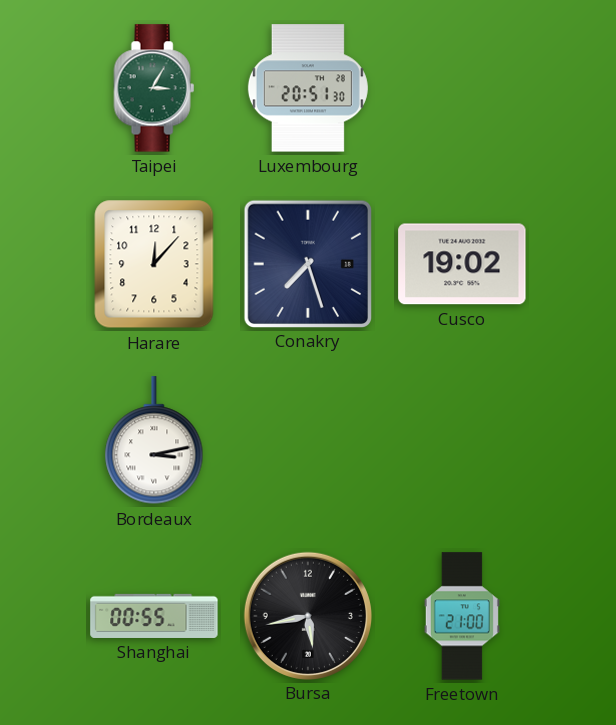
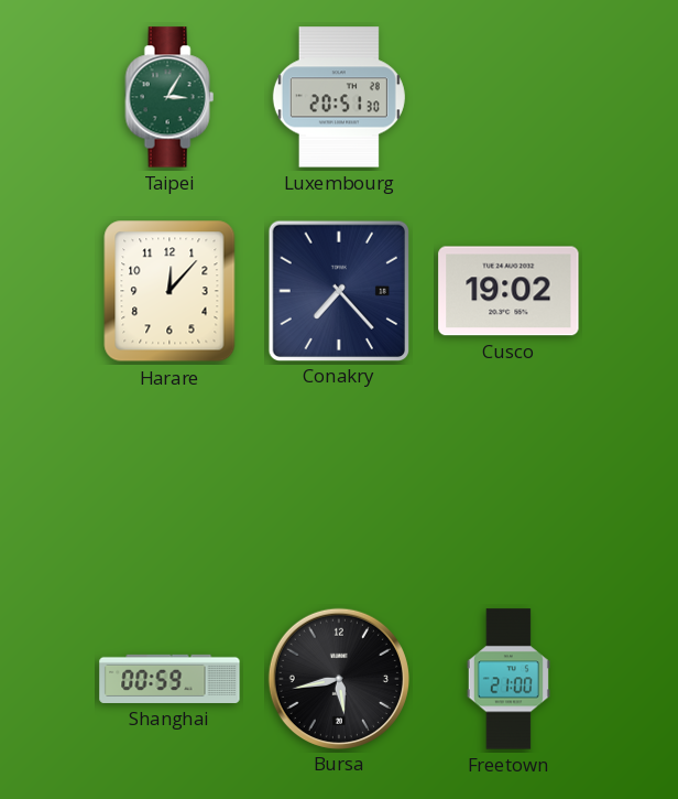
Conakry: 7:27 -> 7:23
Bordeaux: 3:13 -> none
Shanghai: 00:55 -> 00:59
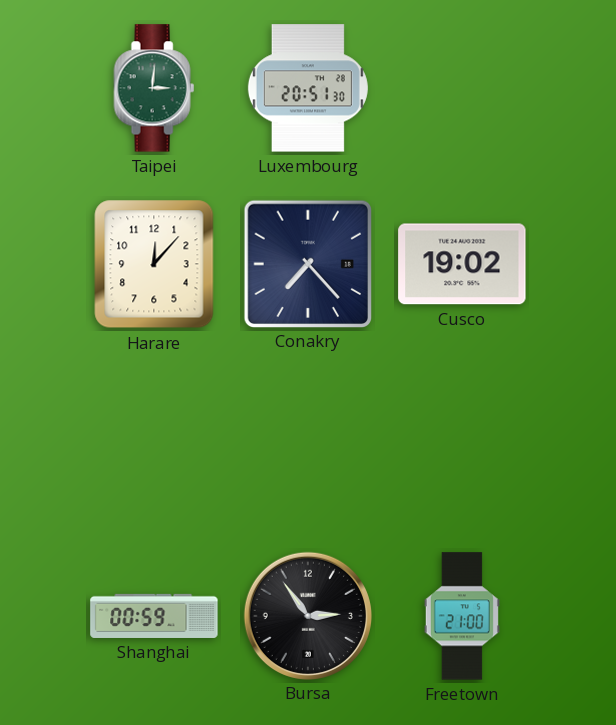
Taipei: 3:05 -> 3:01
Bursa: 5:43 -> 2:54
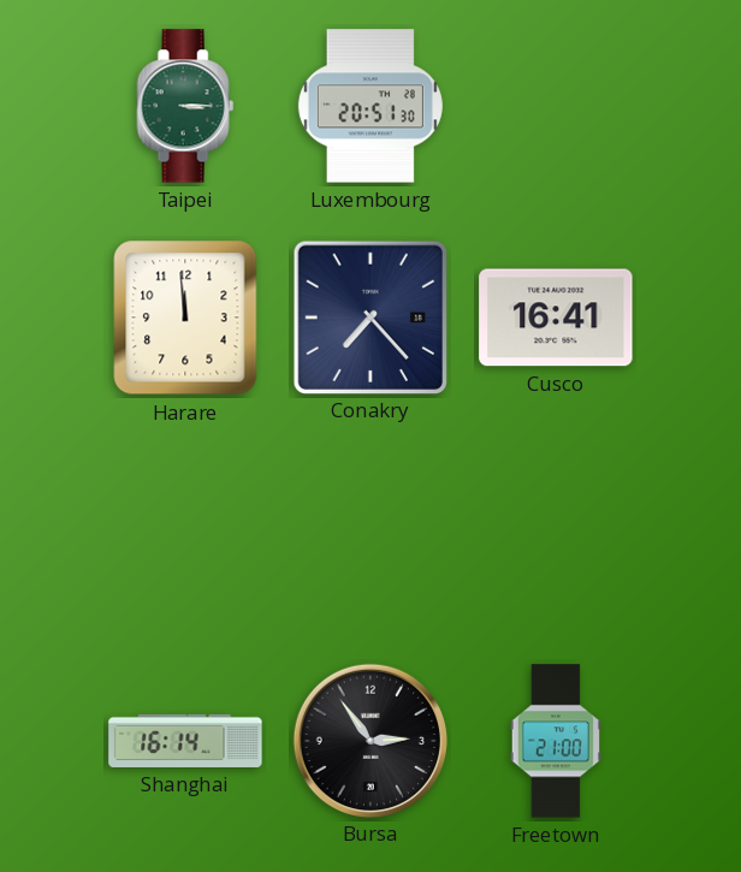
Taipei: 3:01 -> 3:15
Harare: 12:07 -> 11:59
Cusco: 19:02 -> 16:41
Shanghai: 00:59 -> 16:14
